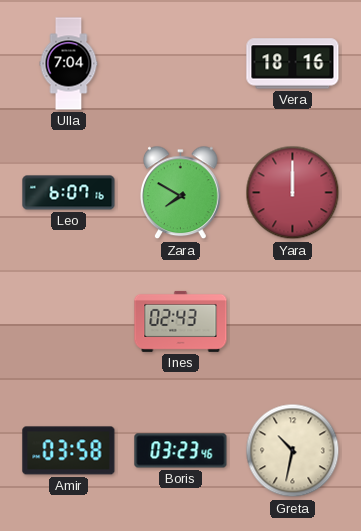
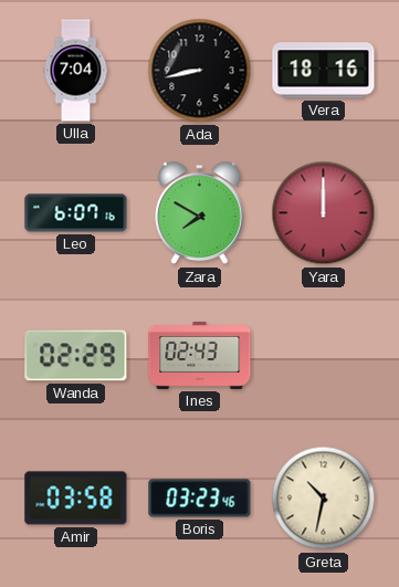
Ada: none -> 8:43
Wanda: none -> 02:29
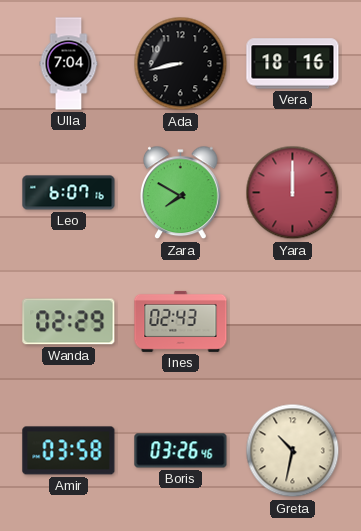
Boris: 03:23 -> 03:26
